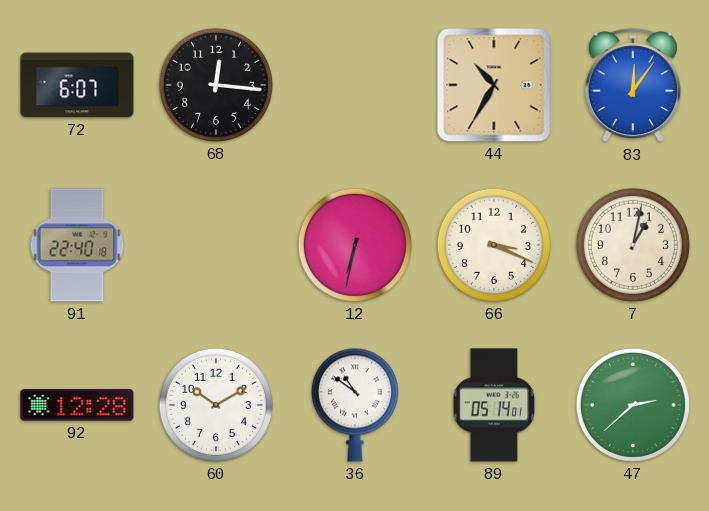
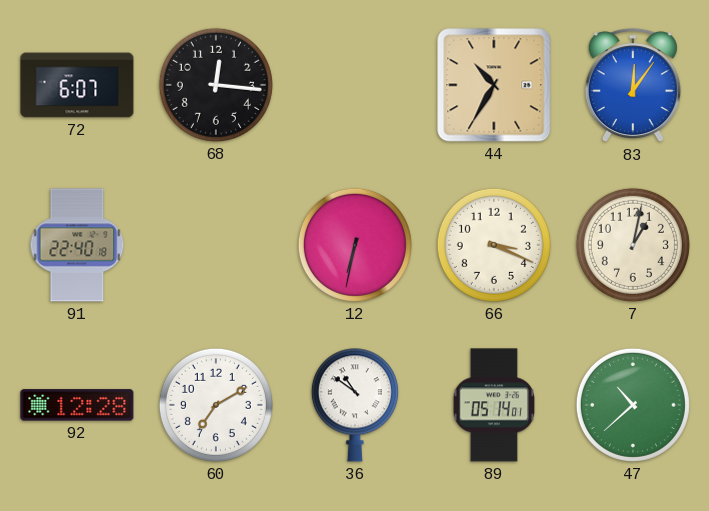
60: 10:10 -> 7:10
47: 2:38 -> 10:38
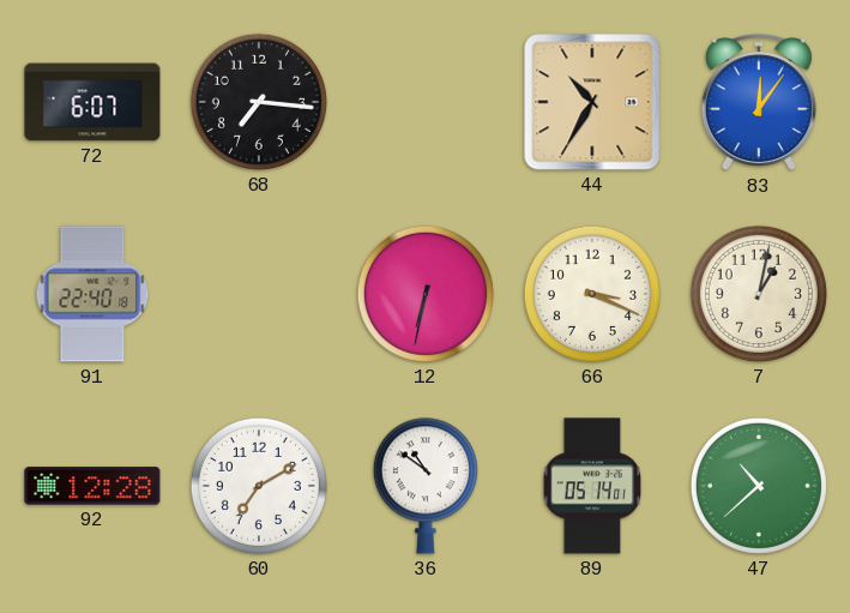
68: 12:16 -> 7:16
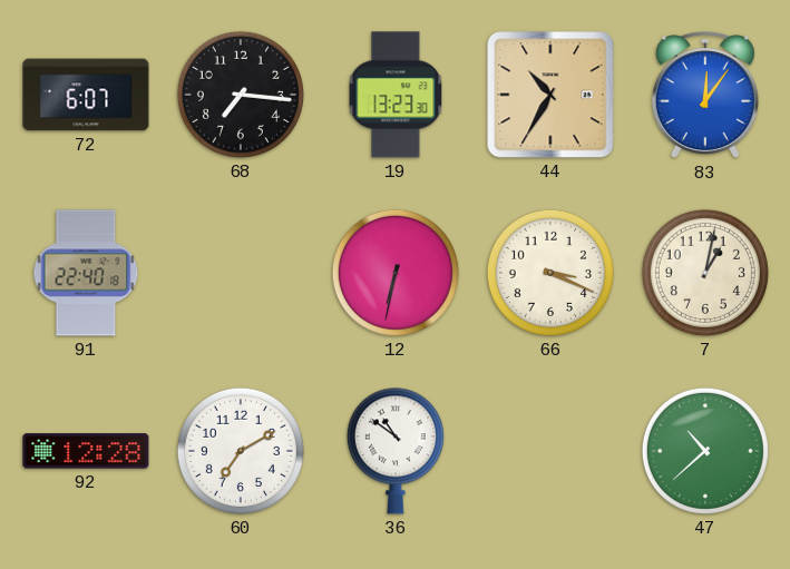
19: none -> 13:23
89: 05:14 -> none
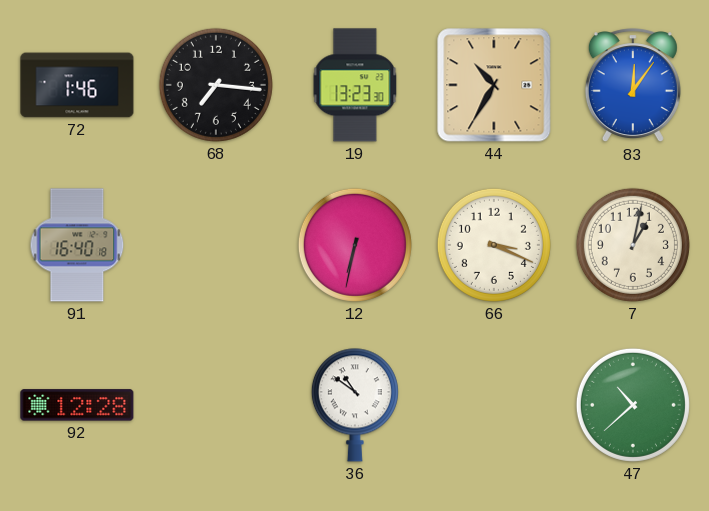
72: 6:07 -> 1:46
91: 22:40 -> 16:40
60: 7:10 -> none
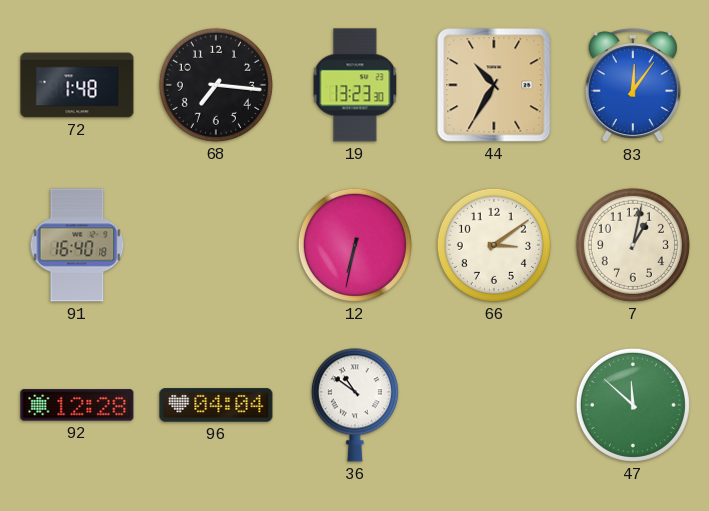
72: 1:46 -> 1:48
66: 3:19 -> 3:09
96: none -> 04:04
47: 10:38 -> 11:52
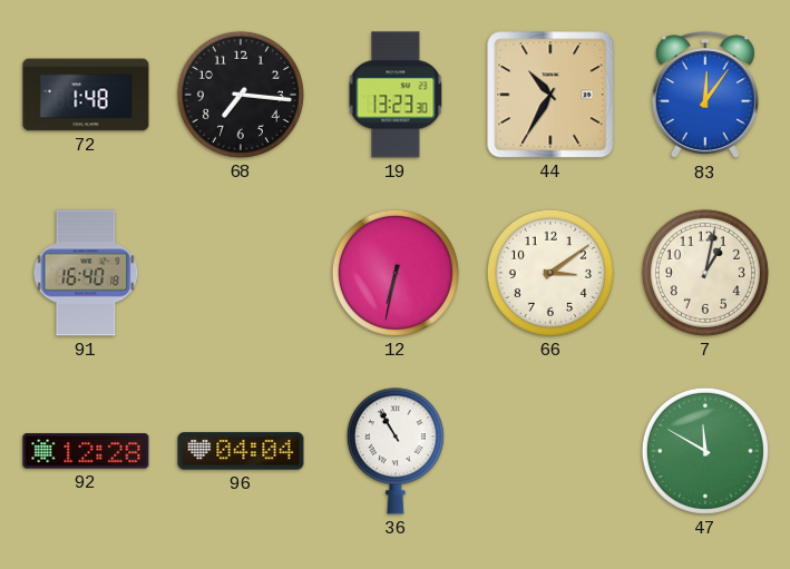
36: 10:51 -> 10:55
47: 11:52 -> 11:50
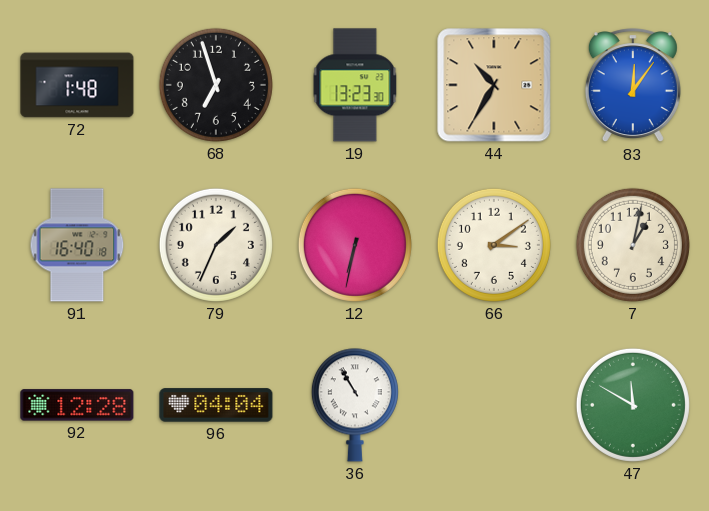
68: 7:16 -> 6:57
79: none -> 1:34
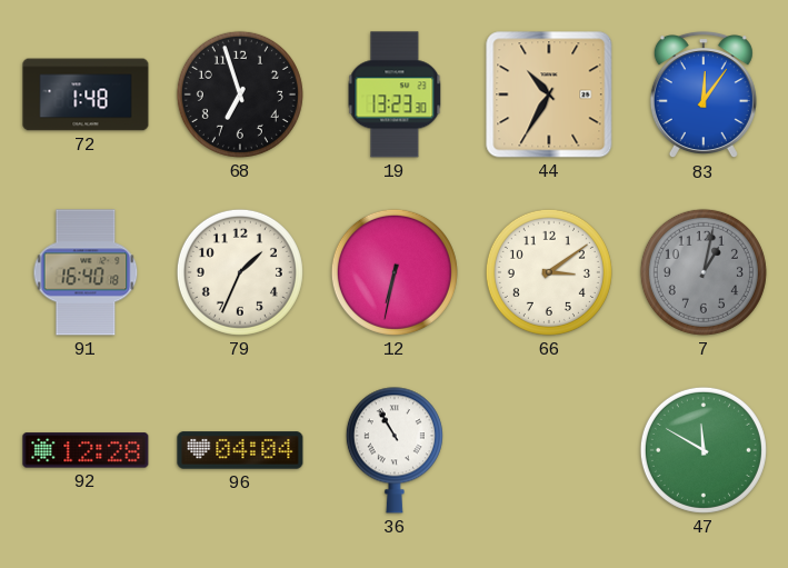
7 dial: cream -> grey
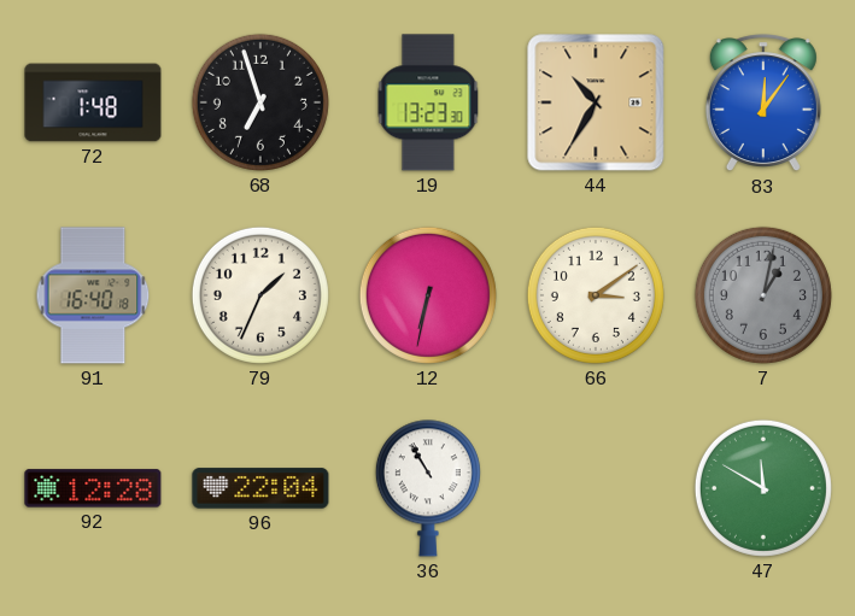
96: 04:04 -> 22:04
